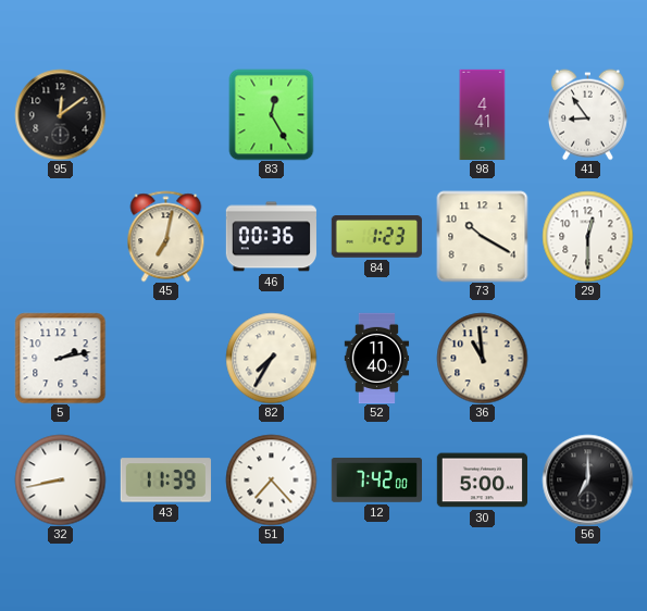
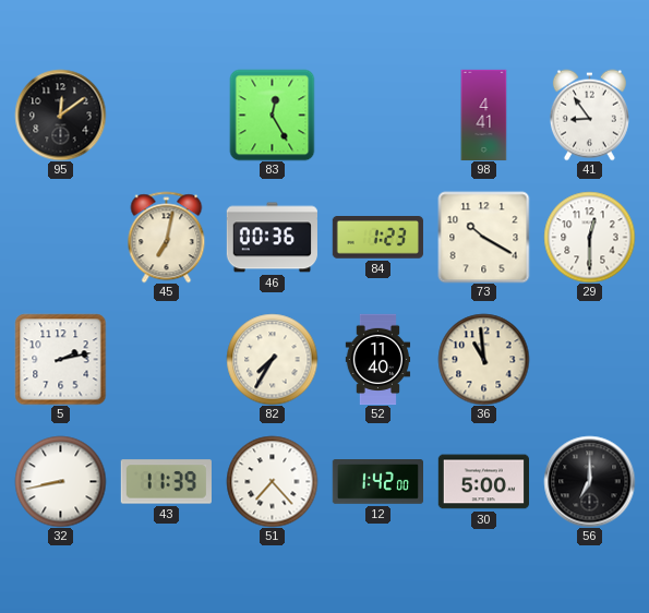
12: 7:42 -> 1:42
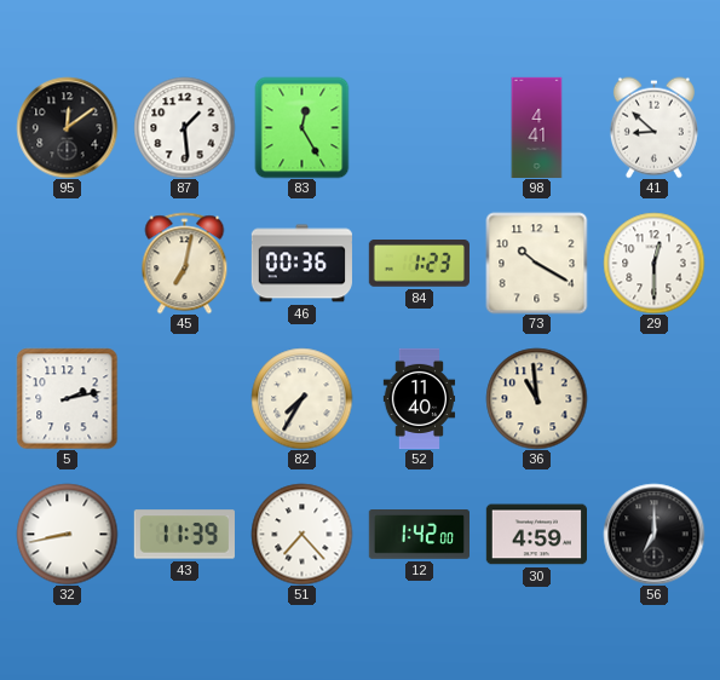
87: none -> 1:29
41: 8:54 -> 8:52
30: 5:00 -> 4:59
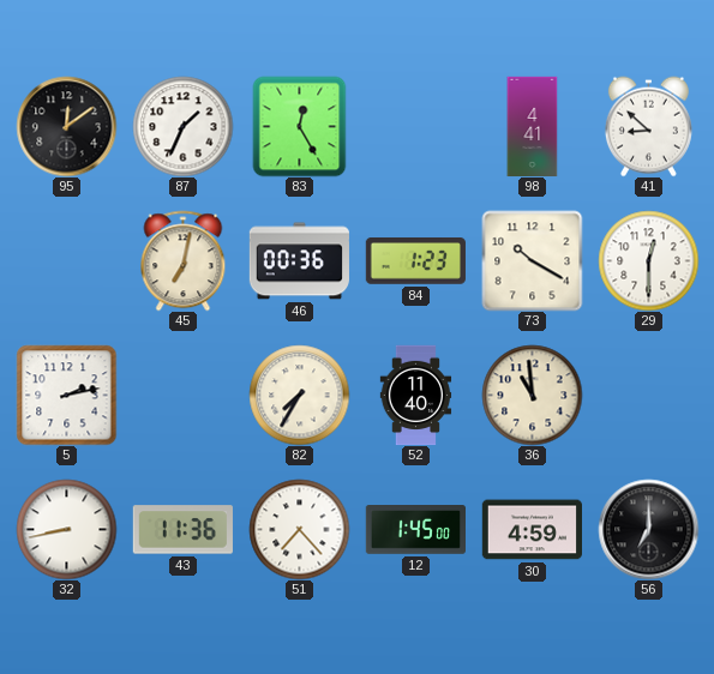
87: 1:29 -> 1:34
43: 11:39 -> 11:36
12: 1:42 -> 1:45
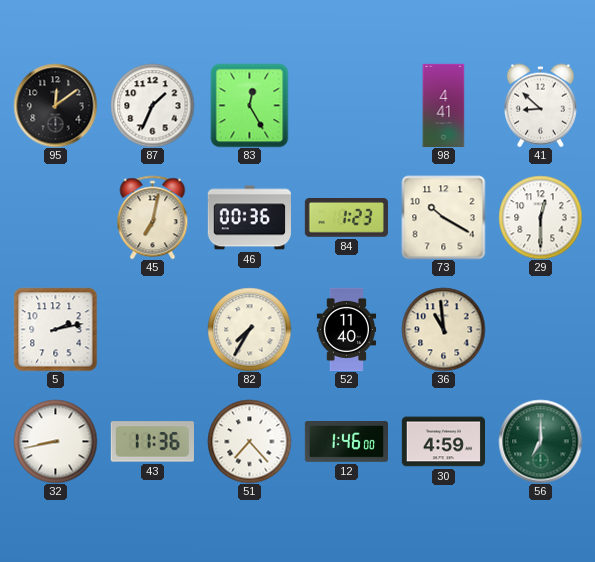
12: 1:45 -> 1:46
56 dial: black -> green
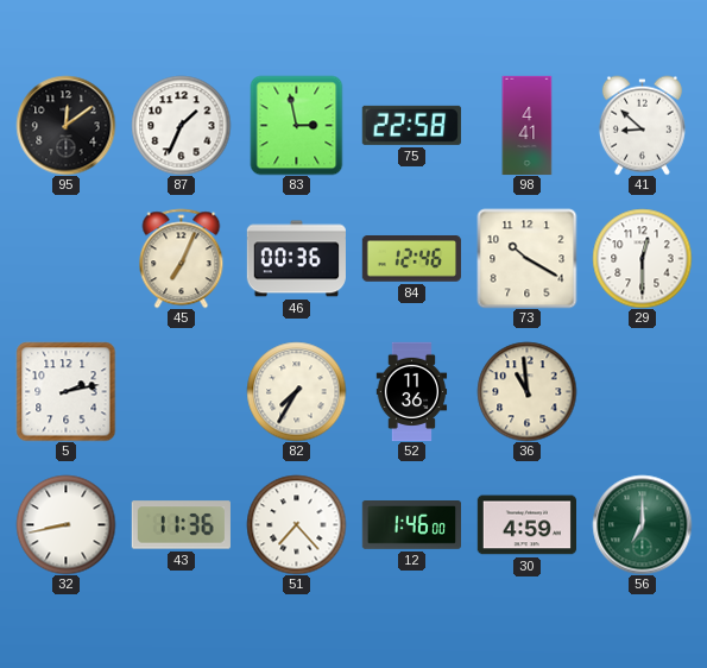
83: 12:25 -> 2:58
75: none -> 22:58
45: 7:02 -> 7:04
84: 1:23 -> 12:46
52: 11:40 -> 11:36
